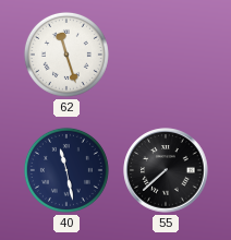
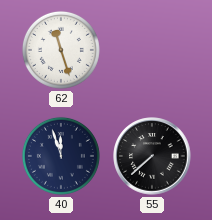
40: 11:28 -> 11:57
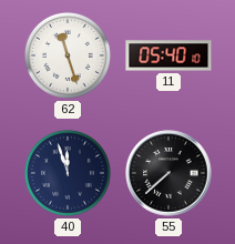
11: none -> 05:40
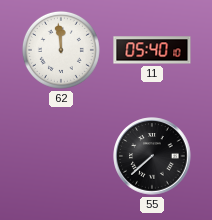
62: 11:27 -> 11:59
40: 11:57 -> none
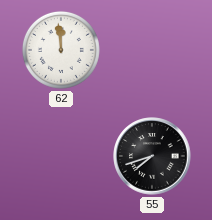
11: 05:40 -> none
55: 7:38 -> 7:42
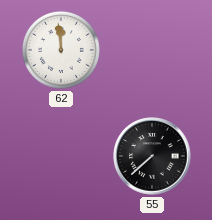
55: 7:42 -> 7:38
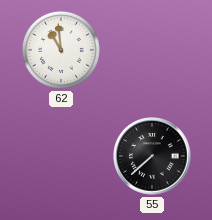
62: 11:59 -> 10:59
